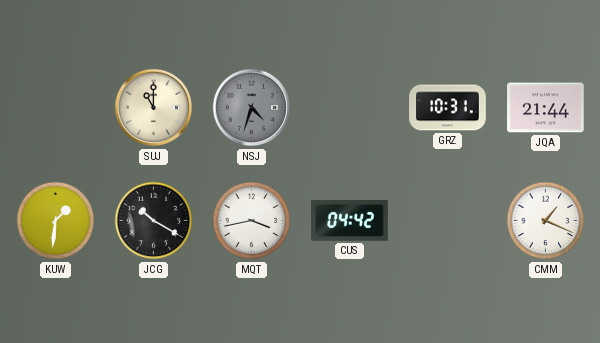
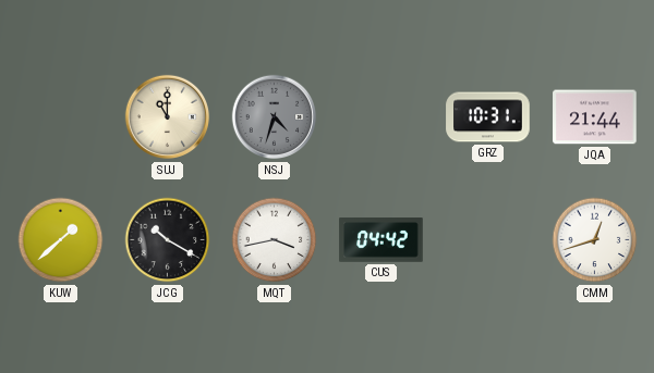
KUW: 1:31 -> 1:38
CMM: 1:19 -> 12:42
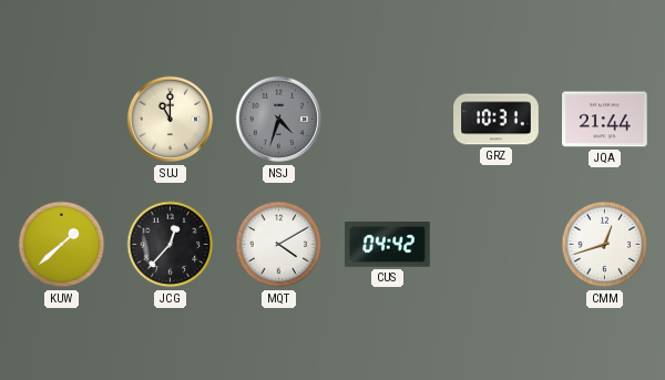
JCG: 10:20 -> 12:37
MQT: 3:43 -> 4:10
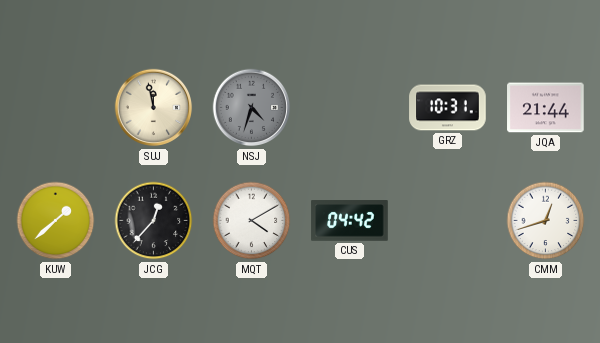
SUJ: 11:00 -> 11:58
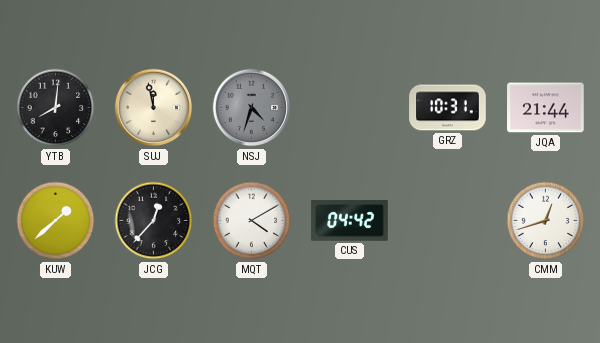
YTB: none -> 8:01
